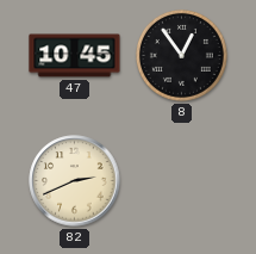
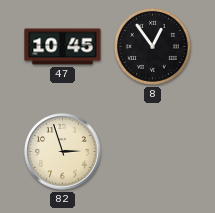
82: 2:41 -> 2:57
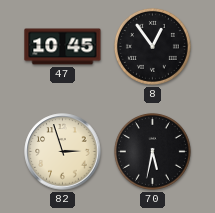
70: none -> 5:32
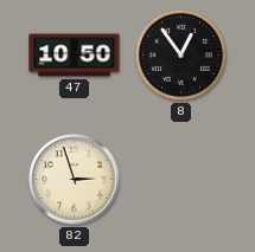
47: 10:45 -> 10:50
70: 5:32 -> none
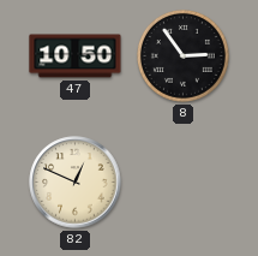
8: 12:54 -> 2:54
82: 2:57 -> 12:49
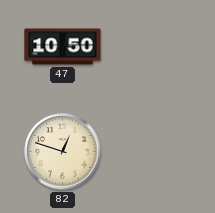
8: 2:54 -> none
82: 12:49 -> 12:48
